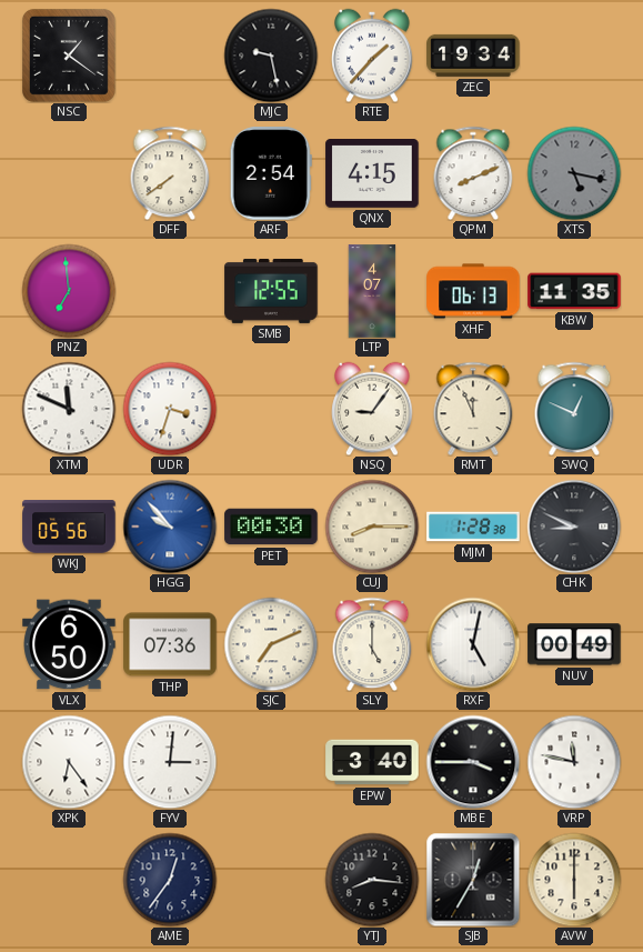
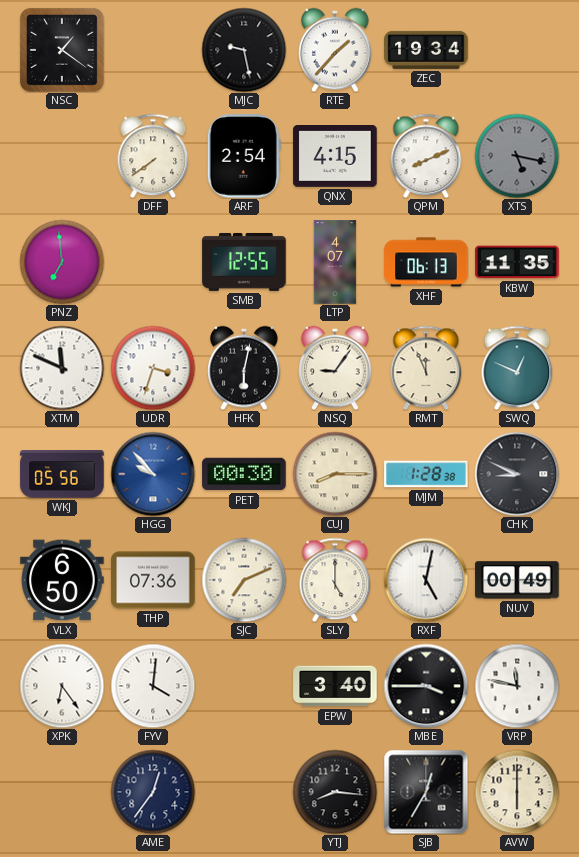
HFK: none -> 6:02
FYV: 3:01 -> 4:01
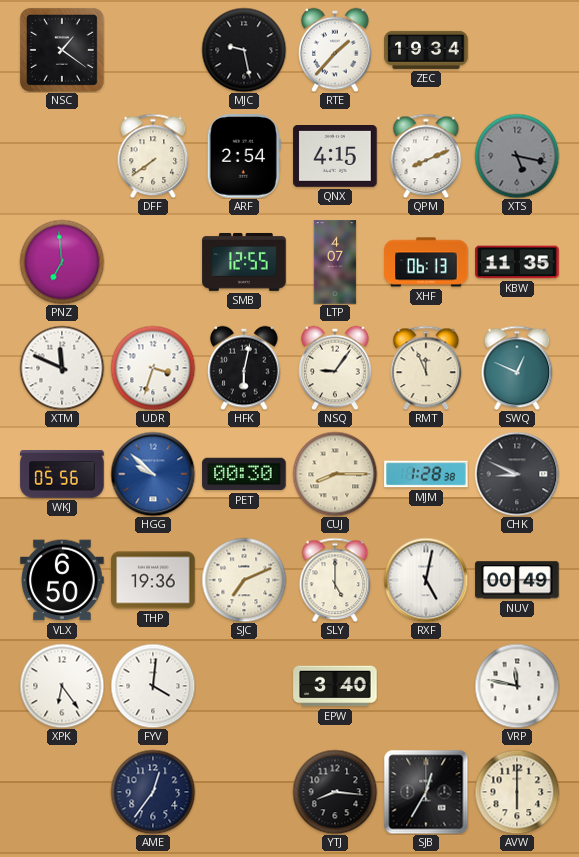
HGG: 9:53 -> 9:52
THP: 07:36 -> 19:36
MBE: 3:45 -> none
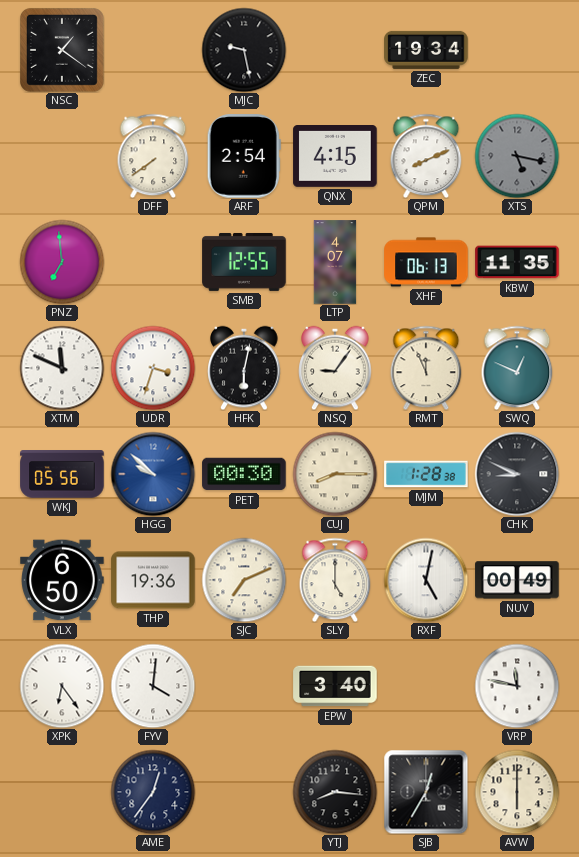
RTE: 1:37 -> none
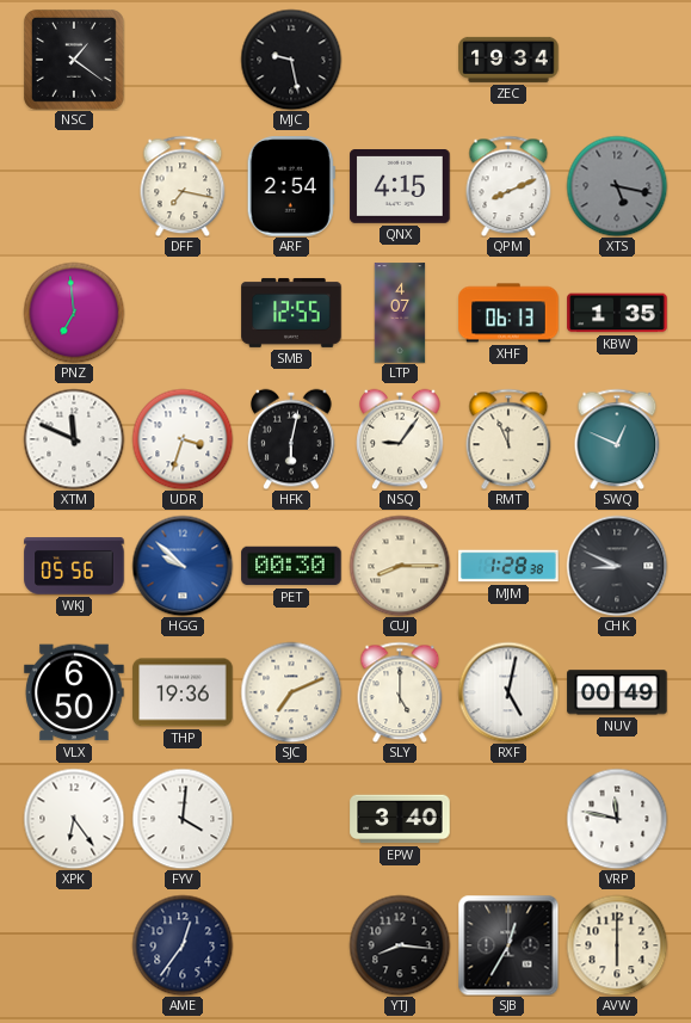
DFF: 7:39 -> 7:17
KBW: 11:35 -> 1:35
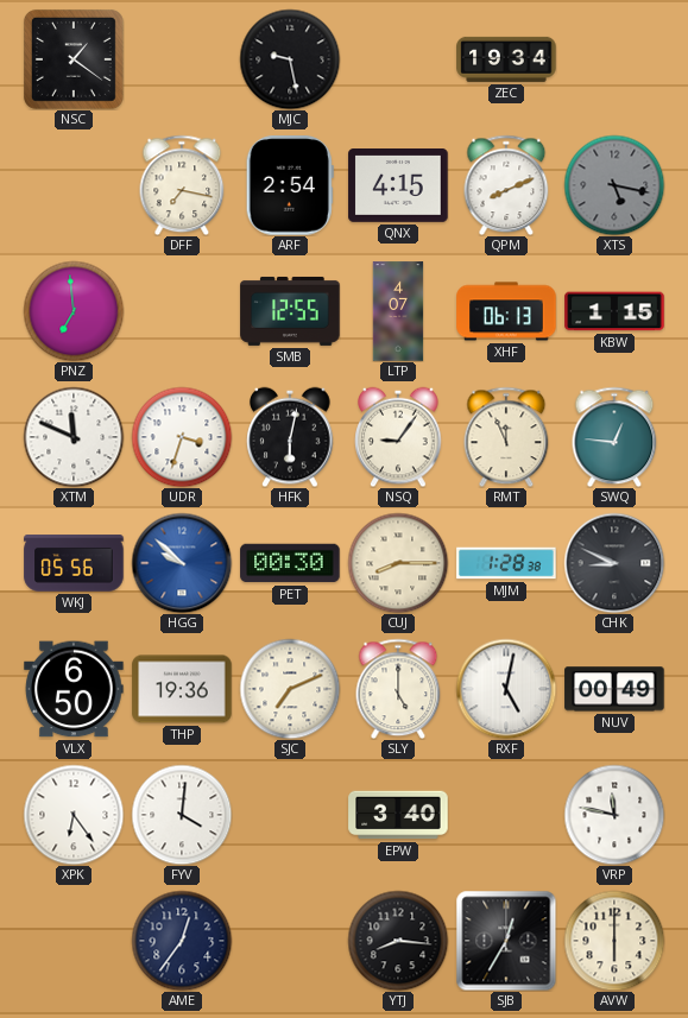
KBW: 1:35 -> 1:15
SWQ: 12:49 -> 12:46
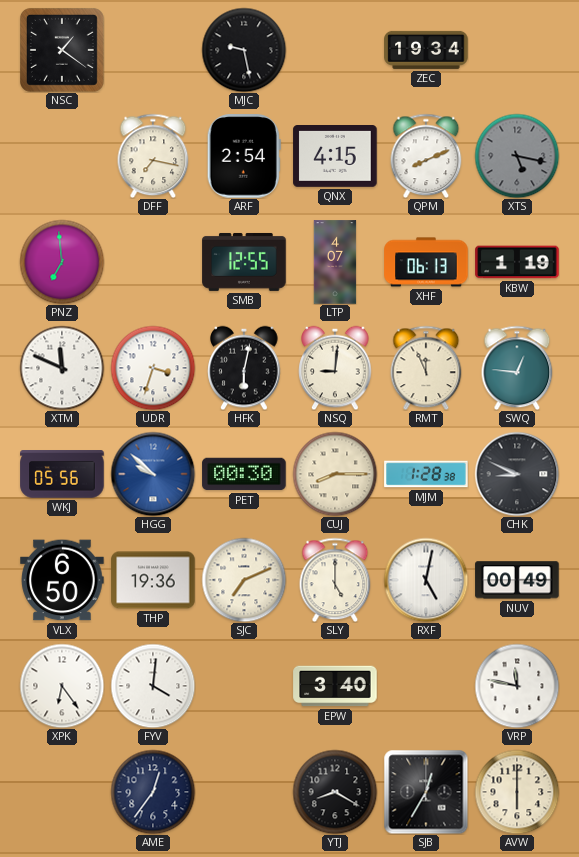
KBW: 1:15 -> 1:19
NSQ: 9:06 -> 9:01
YTJ: 8:16 -> 8:20
